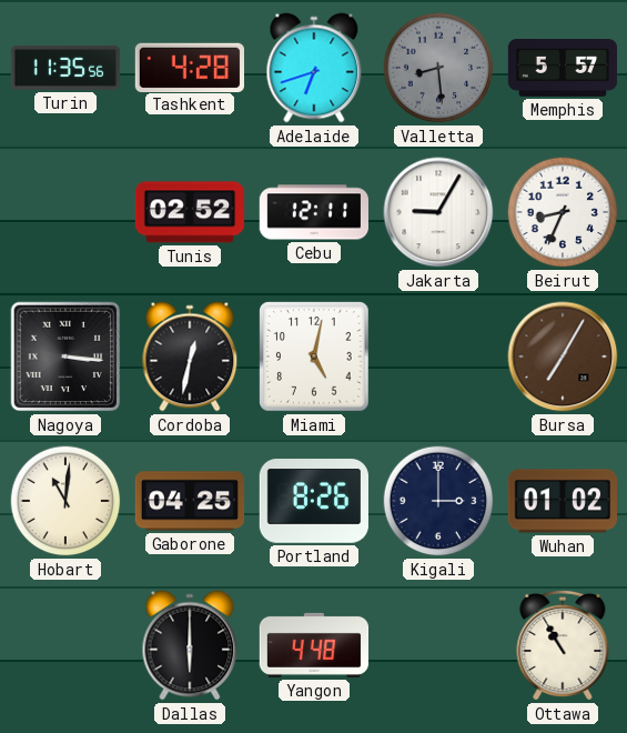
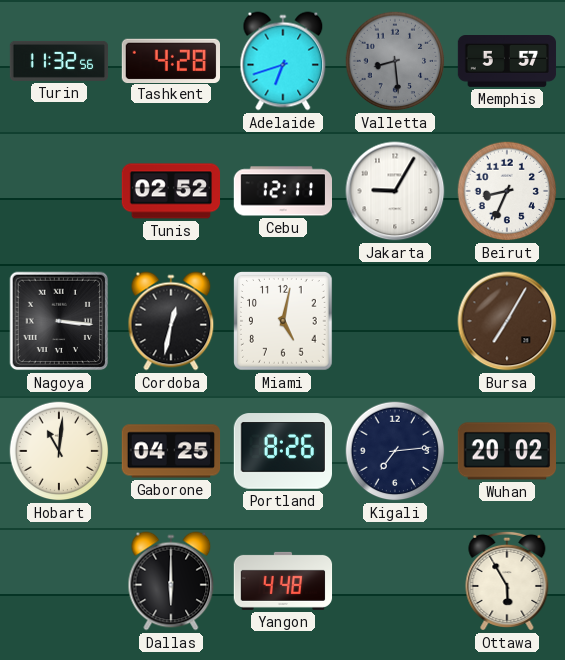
Turin: 11:35 -> 11:32
Kigali: 3:00 -> 7:14
Wuhan: 01:02 -> 20:02
Ottawa: 10:55 -> 5:55
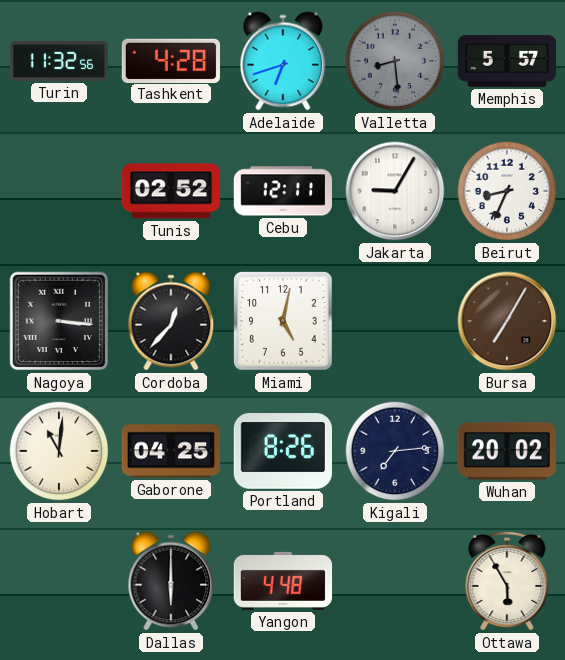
Cordoba: 12:32 -> 12:37
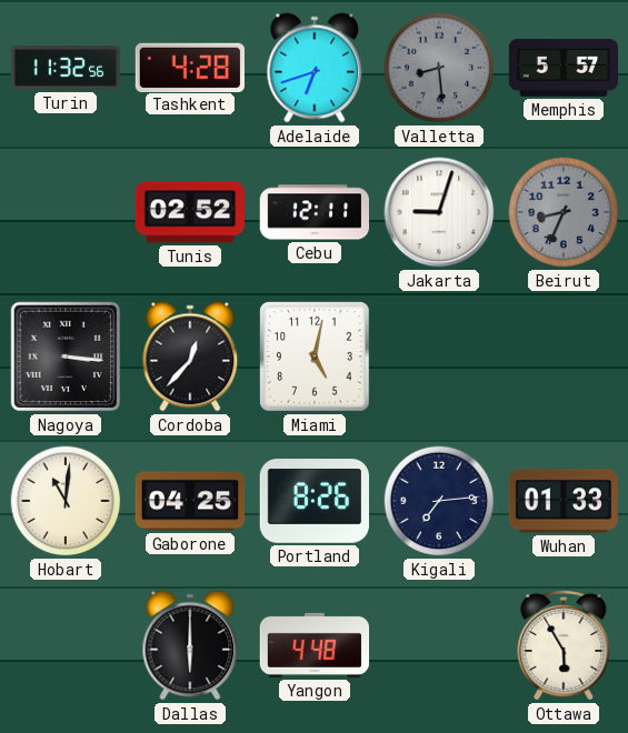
Jakarta: 9:05 -> 9:03
Beirut dial: white -> grey
Bursa: 7:05 -> none
Wuhan: 20:02 -> 01:33
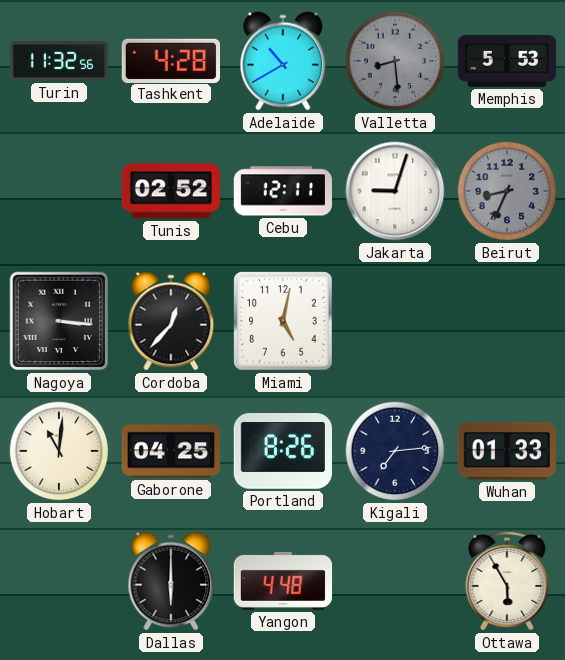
Adelaide: 6:42 -> 10:40
Memphis: 5:57 -> 5:53
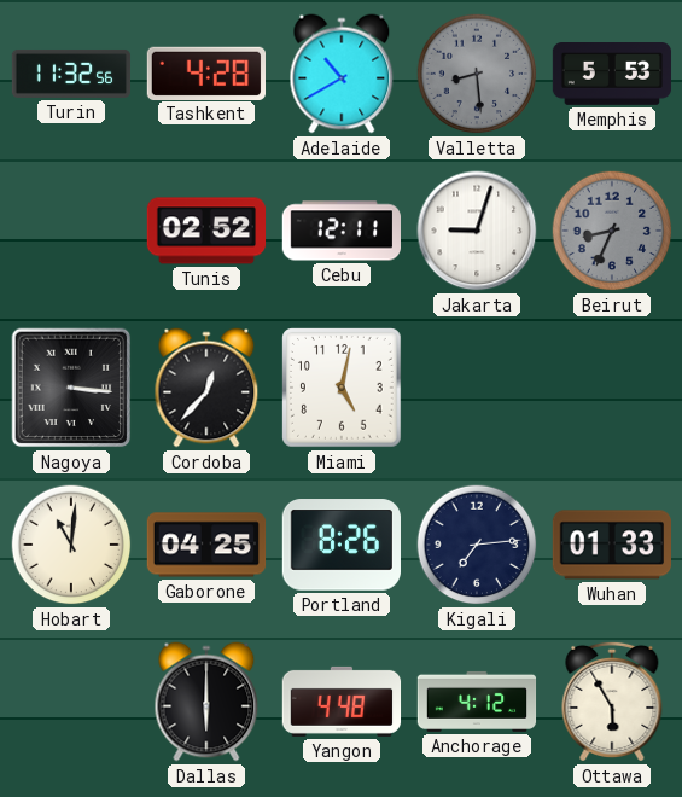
Anchorage: none -> 4:12
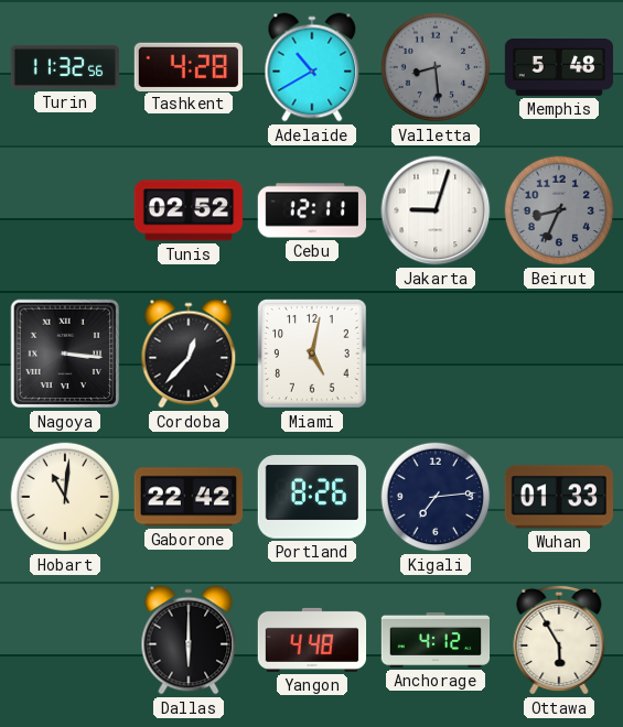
Memphis: 5:53 -> 5:48
Gaborone: 04:25 -> 22:42
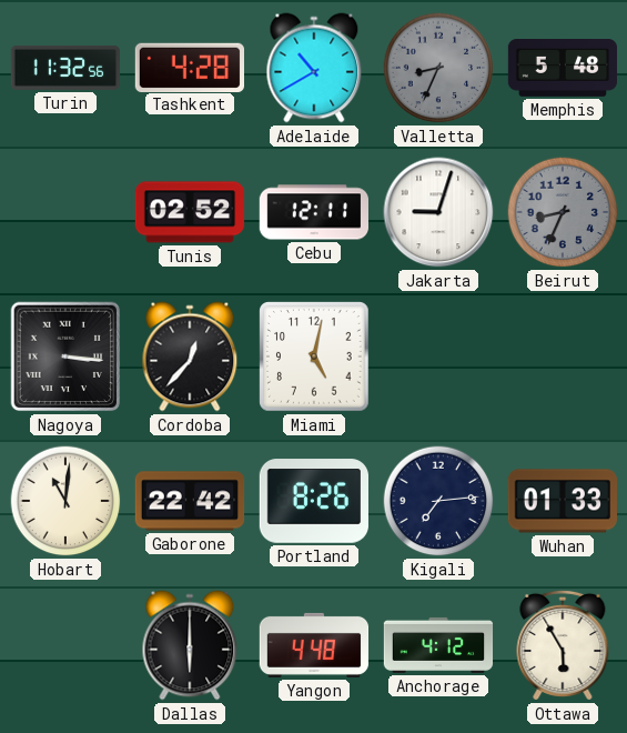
Valletta: 8:29 -> 8:34
